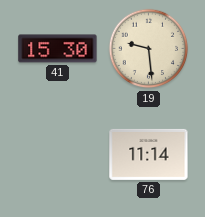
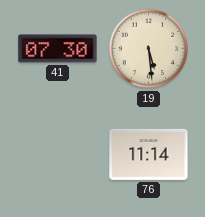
41: 15:30 -> 07:30
19: 9:29 -> 5:29
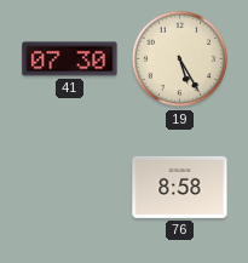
19: 5:29 -> 5:25
76: 11:14 -> 8:58
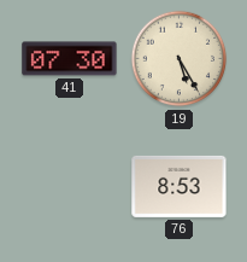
76: 8:58 -> 8:53
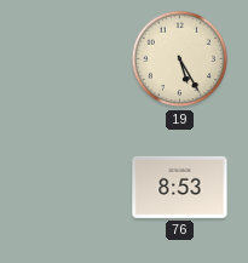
41: 07:30 -> none
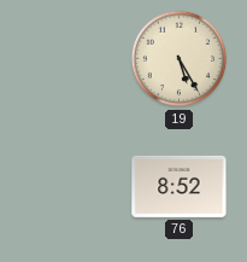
76: 8:53 -> 8:52
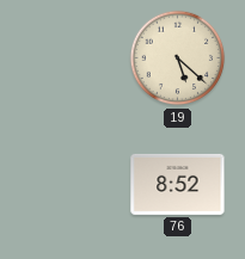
19: 5:25 -> 5:22
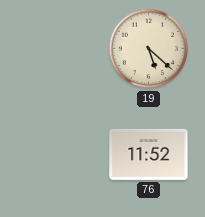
76: 8:52 -> 11:52
